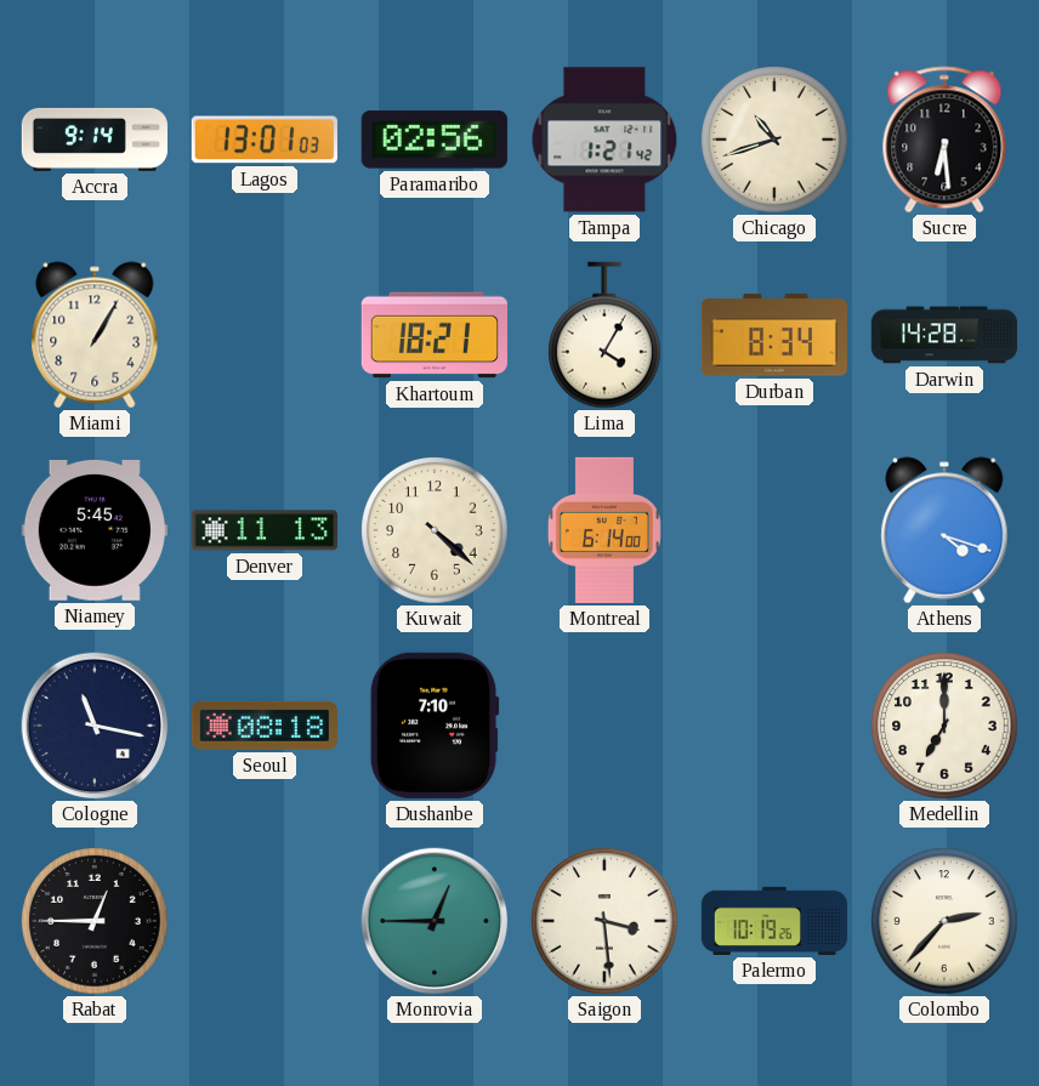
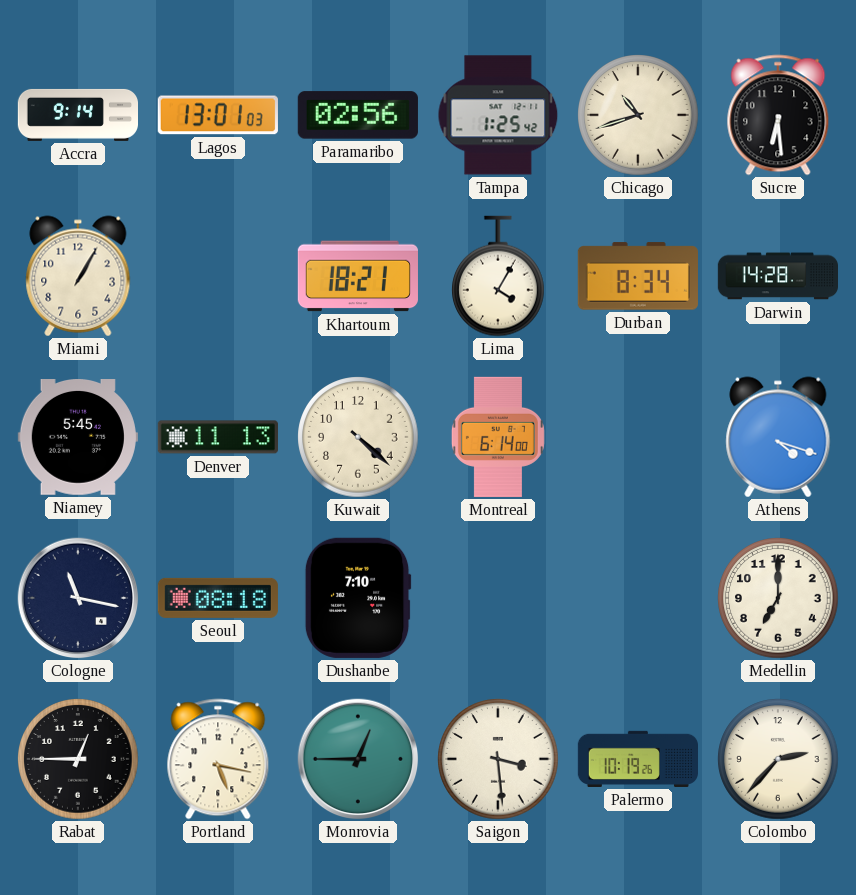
Tampa: 1:21 -> 1:25
Portland: none -> 5:17
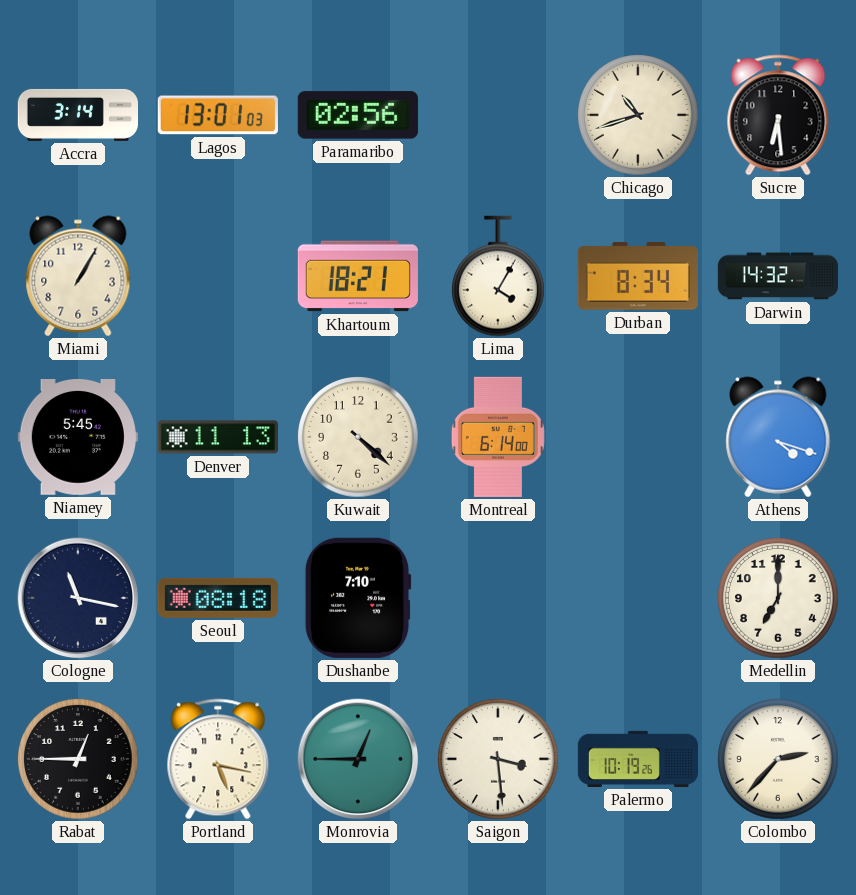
Accra: 9:14 -> 3:14
Tampa: 1:25 -> none
Darwin: 14:28 -> 14:32
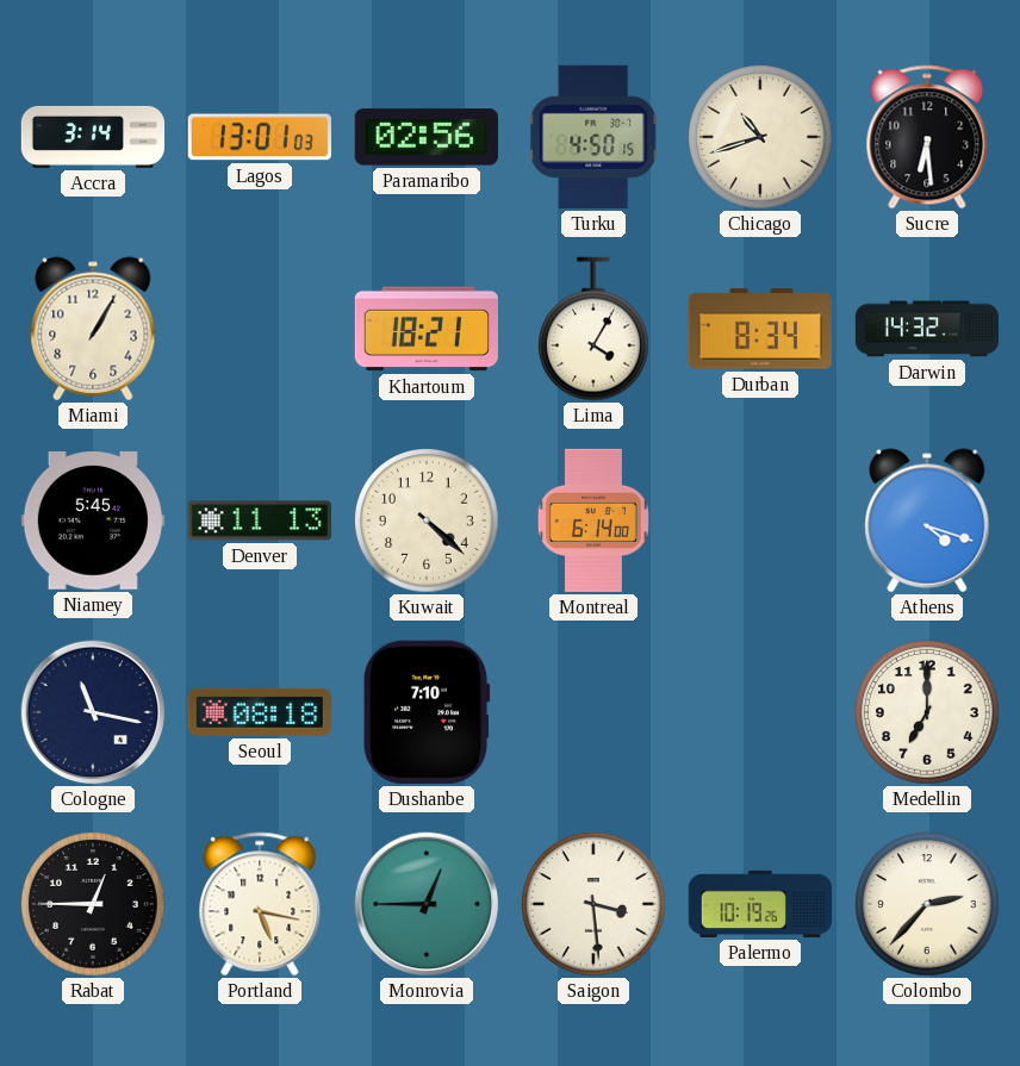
Turku: none -> 4:50
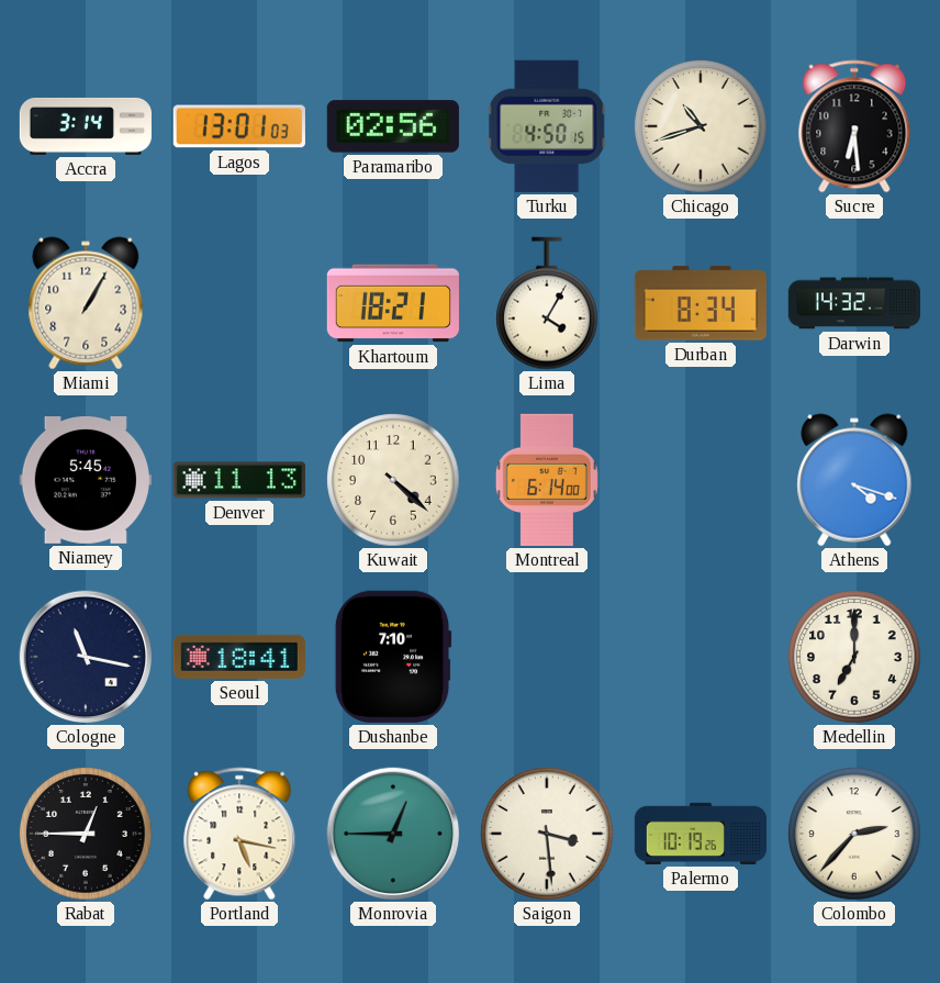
Seoul: 08:18 -> 18:41
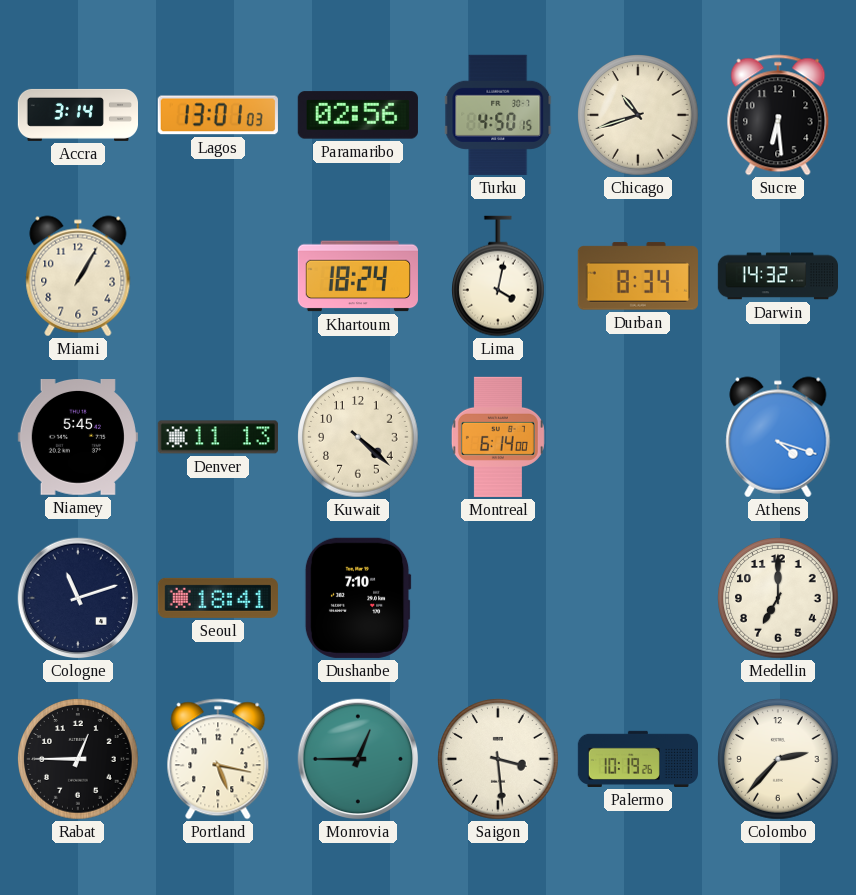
Khartoum: 18:21 -> 18:24
Lima: 4:05 -> 4:02
Cologne: 11:17 -> 11:12
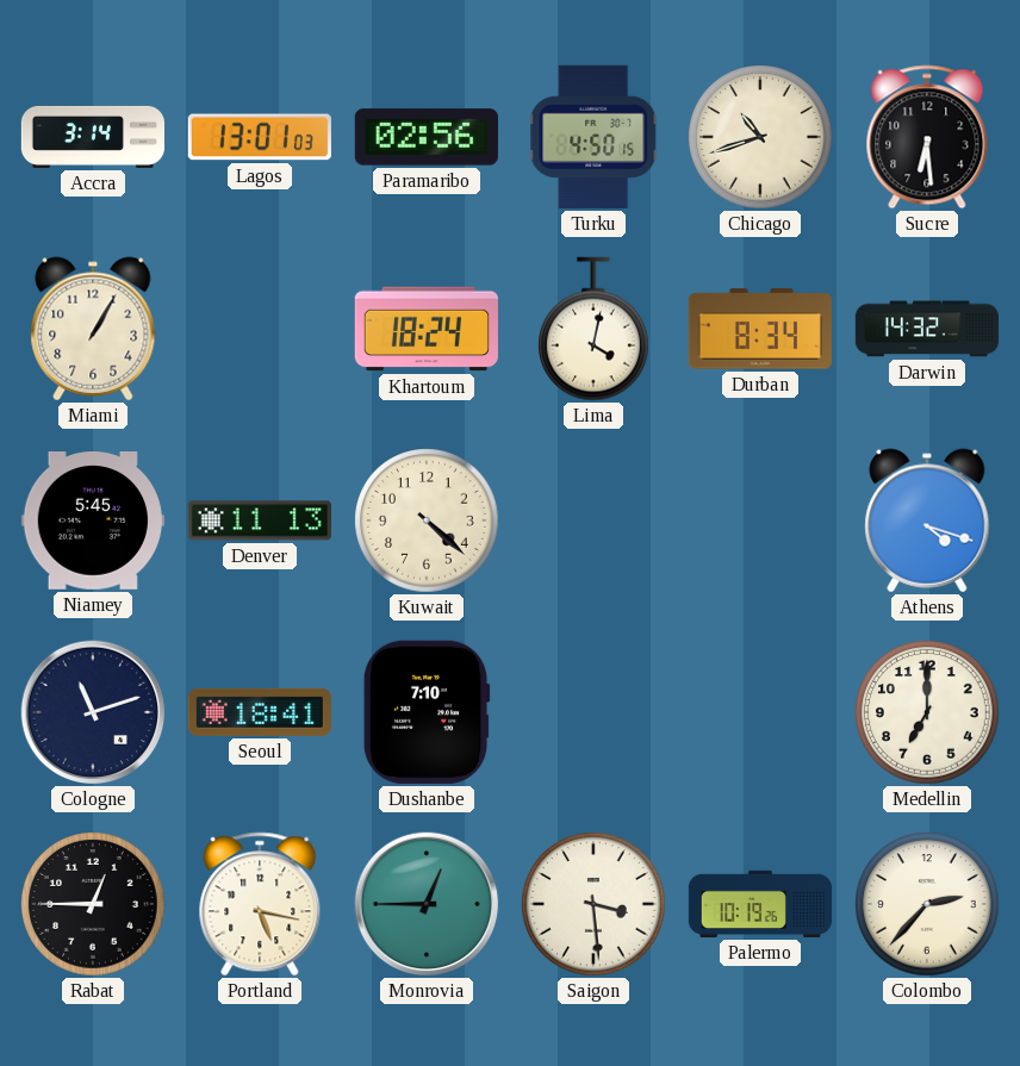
Montreal: 6:14 -> none
